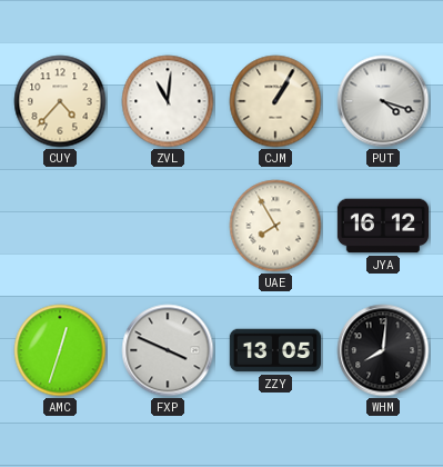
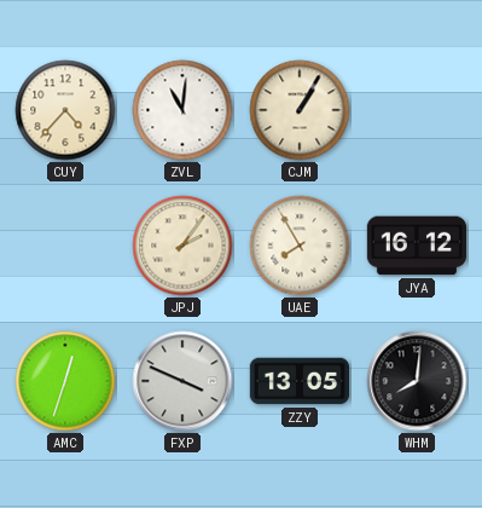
PUT: 4:18 -> none
JPJ: none -> 2:06
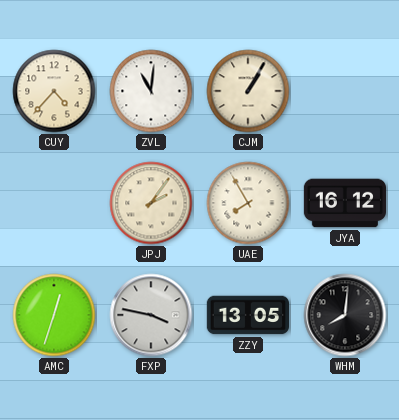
FXP: 3:49 -> 3:47
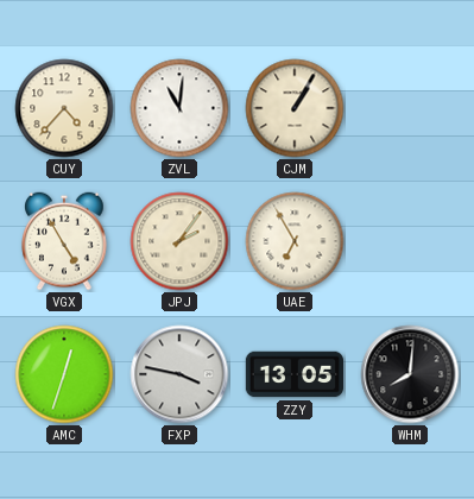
VGX: none -> 4:55
UAE: 7:55 -> 6:55
JYA: 16:12 -> none
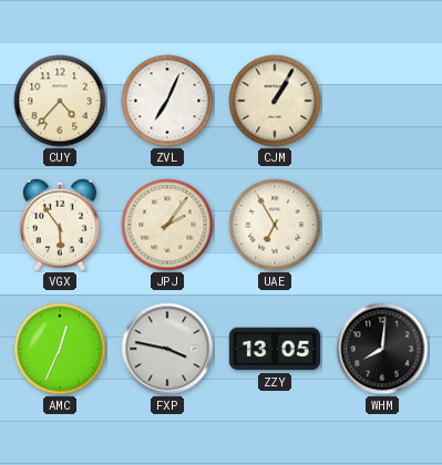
ZVL: 11:01 -> 7:04
VGX: 4:55 -> 5:54
AMC: 12:33 -> 12:34
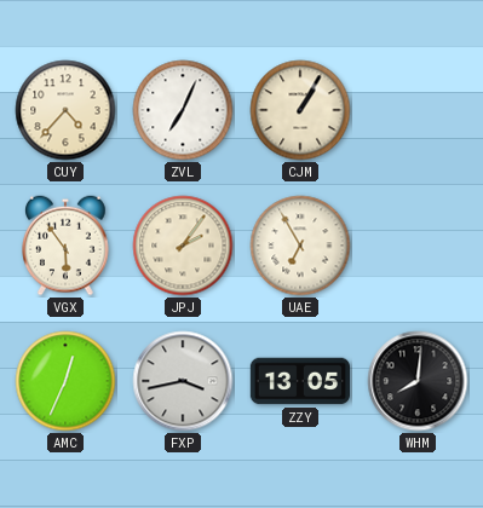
FXP: 3:47 -> 3:43
